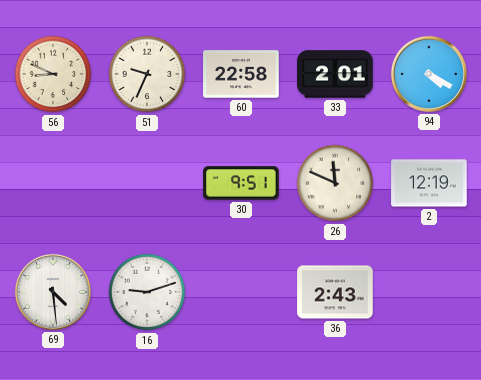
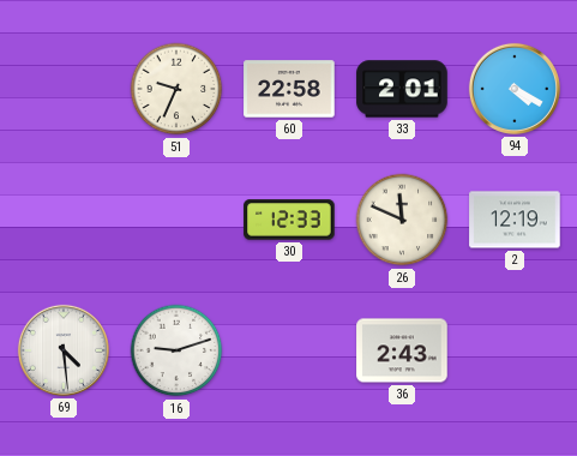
56: 8:49 -> none
30: 9:51 -> 12:33
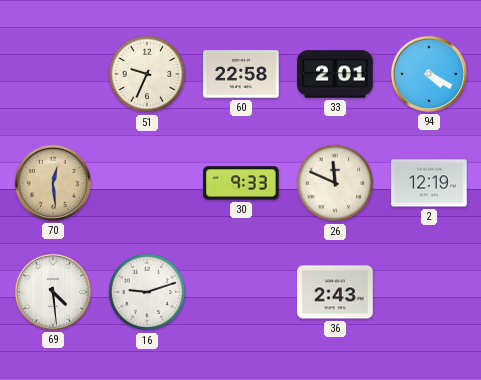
70: none -> 12:29
30: 12:33 -> 9:33
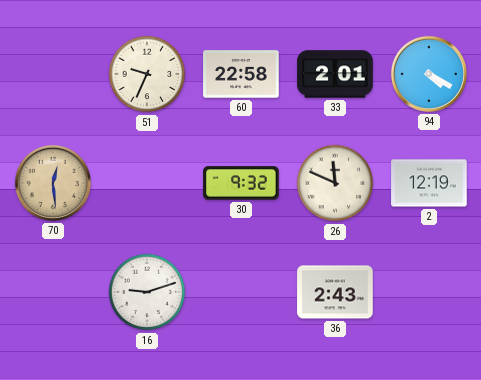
30: 9:33 -> 9:32
69: 4:29 -> none
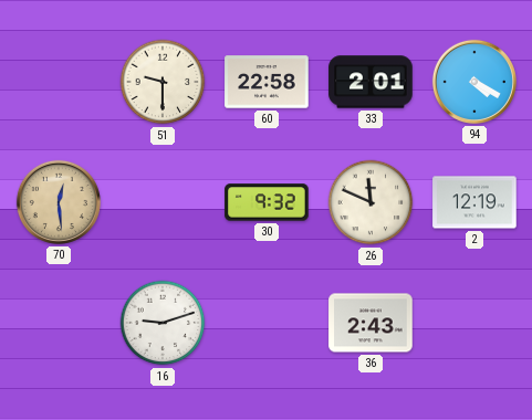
51: 9:34 -> 9:30
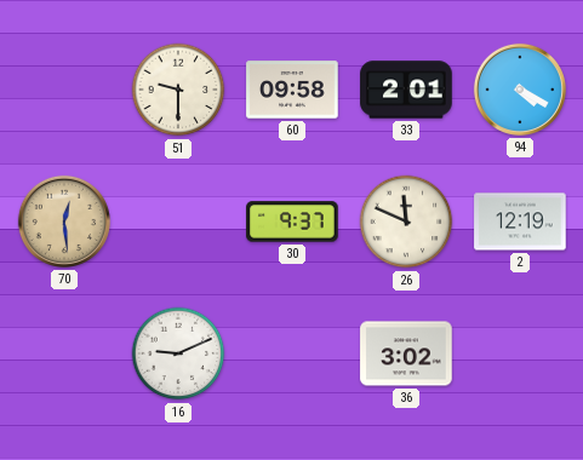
60: 22:58 -> 09:58
30: 9:32 -> 9:37
16: 9:12 -> 9:11
36: 2:43 -> 3:02
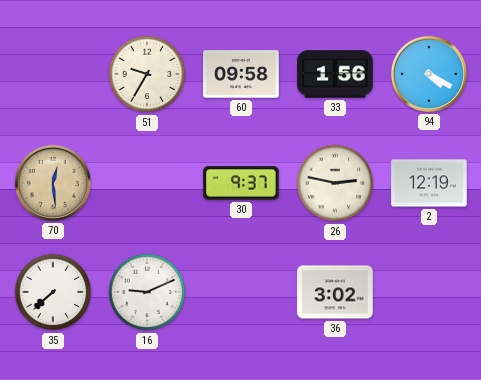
51: 9:30 -> 9:35
33: 2:01 -> 1:56
26: 11:49 -> 2:47
35: none -> 7:38
